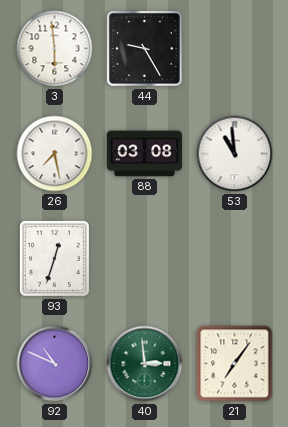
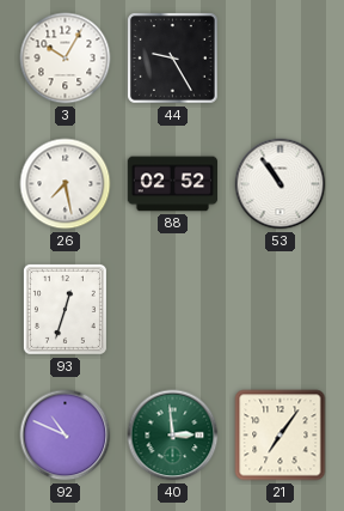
3: 5:59 -> 10:05
88: 03:08 -> 02:52
53: 10:59 -> 10:54
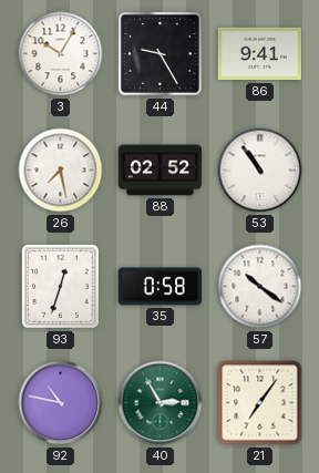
86: none -> 9:41
35: none -> 0:58
57: none -> 10:21
92: 10:49 -> 10:47
40: 2:59 -> 2:55
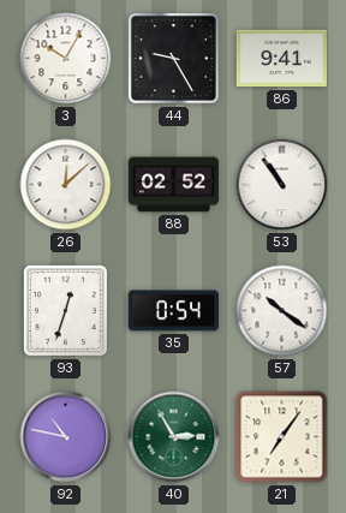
26: 7:28 -> 12:08
35: 0:58 -> 0:54
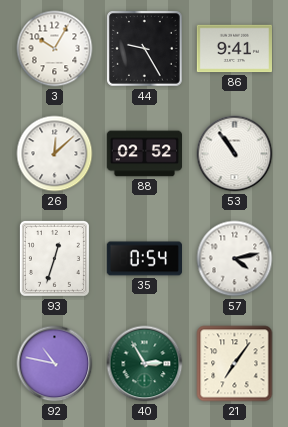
57: 10:21 -> 4:13
